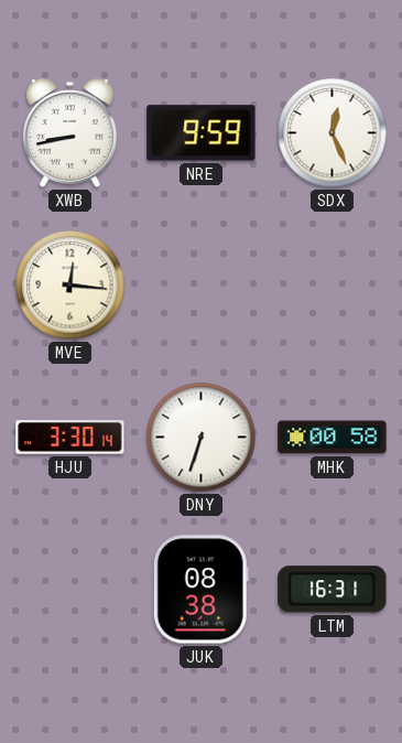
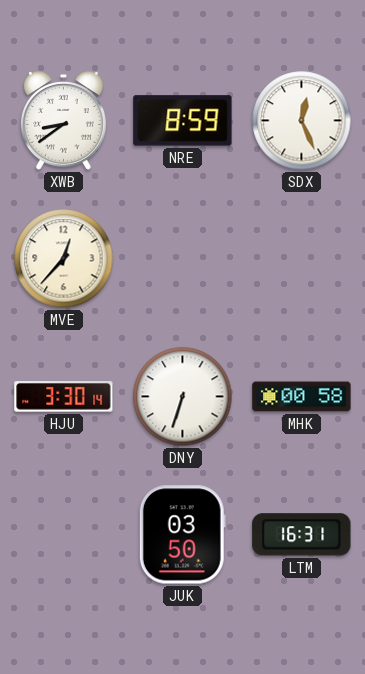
XWB: 8:43 -> 8:39
NRE: 9:59 -> 8:59
MVE: 12:16 -> 12:37
JUK: 08:38 -> 03:50
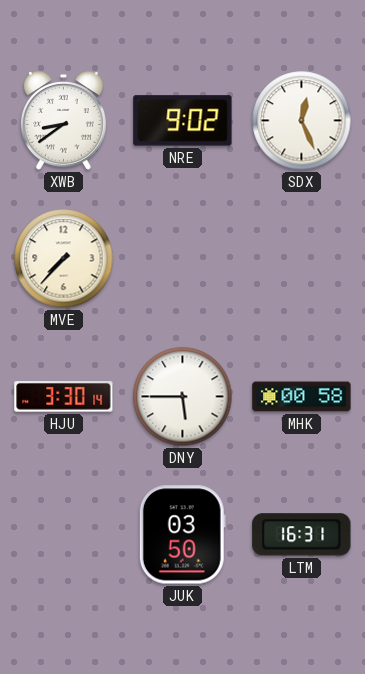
NRE: 8:59 -> 9:02
MVE: 12:37 -> 7:37
DNY: 6:33 -> 5:45
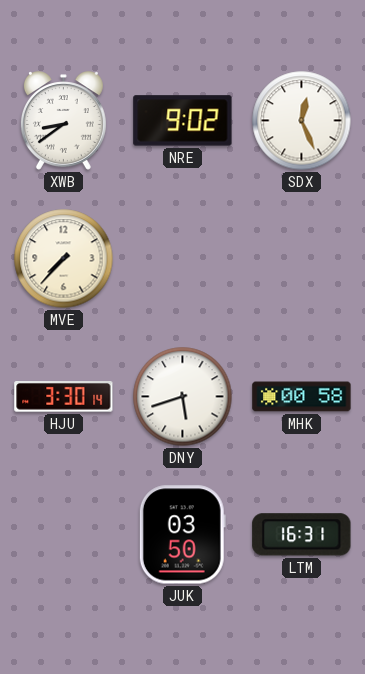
DNY: 5:45 -> 5:42
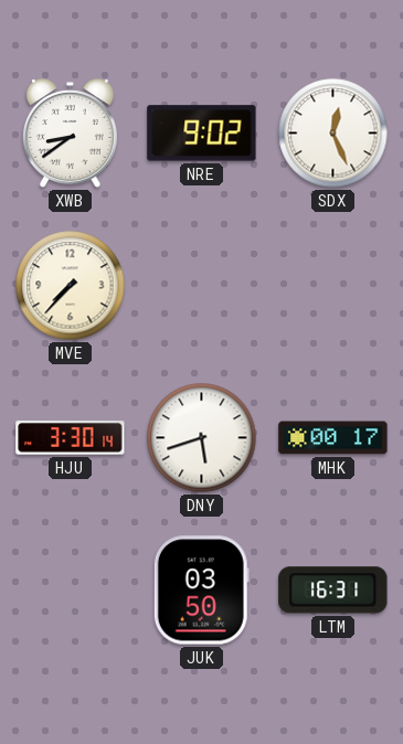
MHK: 00:58 -> 00:17
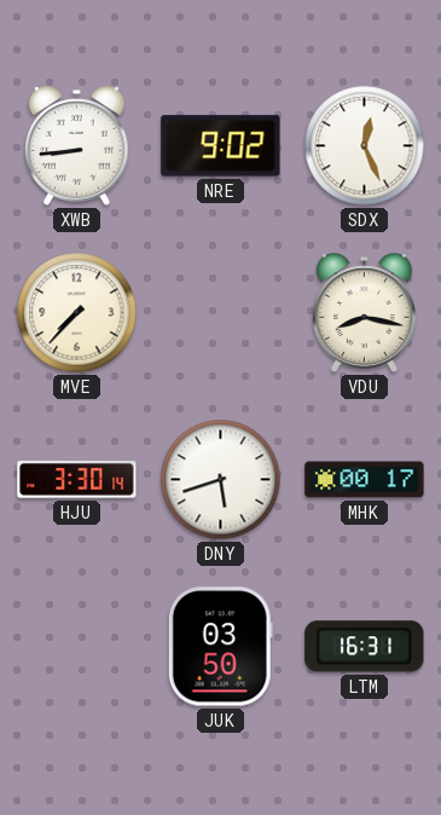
XWB: 8:39 -> 8:44
VDU: none -> 8:17
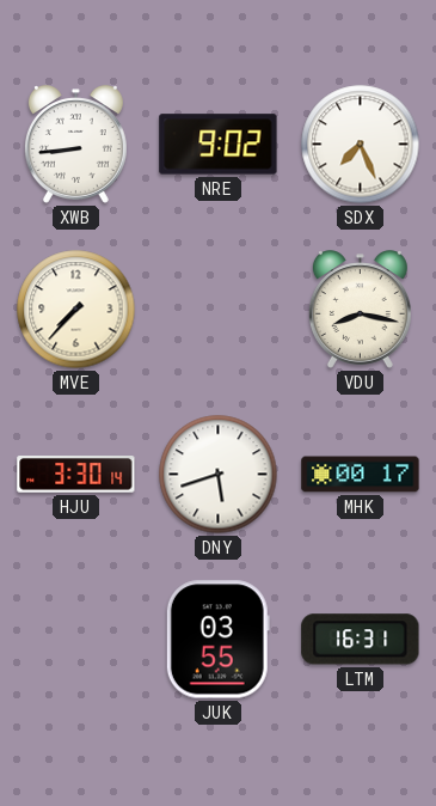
SDX: 12:26 -> 7:26
JUK: 03:50 -> 03:55
